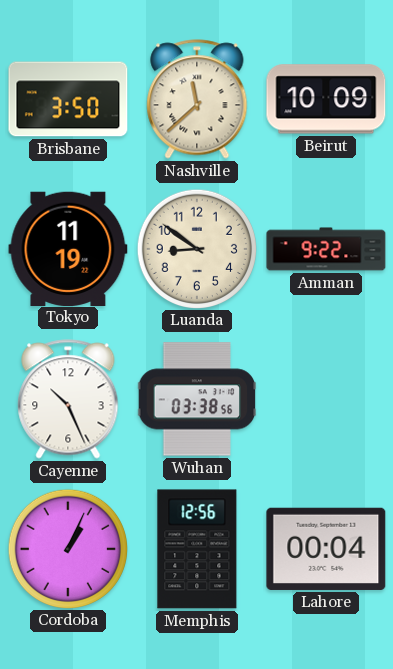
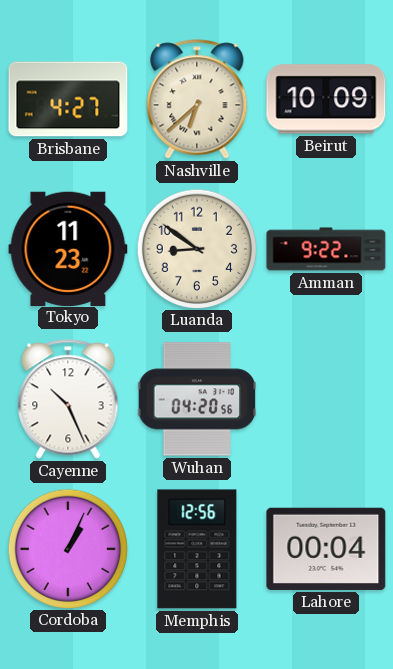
Brisbane: 3:50 -> 4:27
Nashville: 11:38 -> 6:38
Tokyo: 11:19 -> 11:23
Wuhan: 03:38 -> 04:20
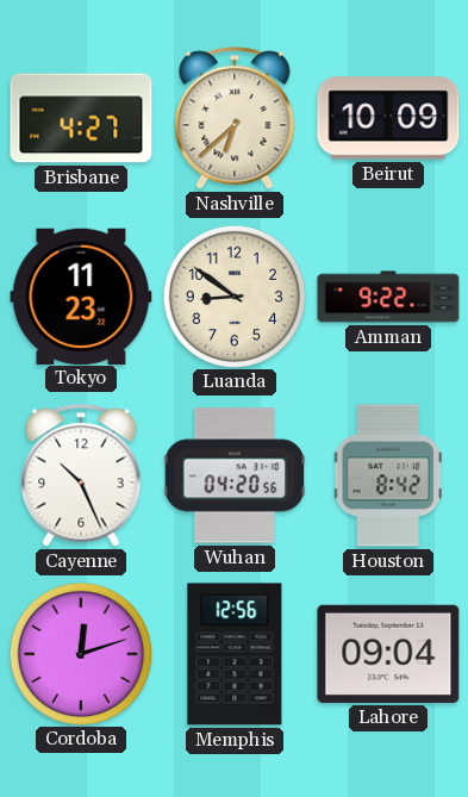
Houston: none -> 8:42
Cordoba: 1:04 -> 12:12
Lahore: 00:04 -> 09:04
